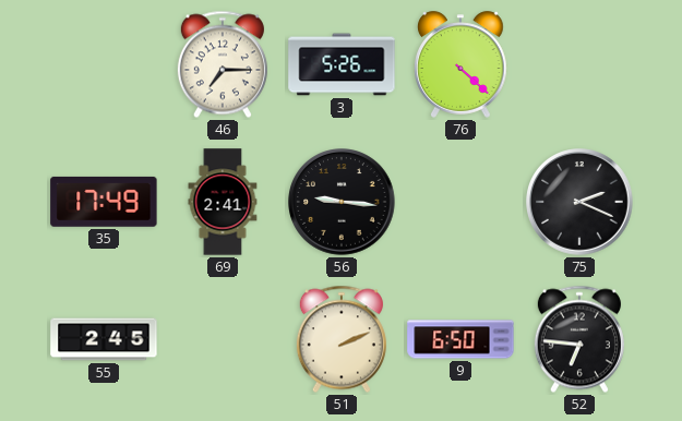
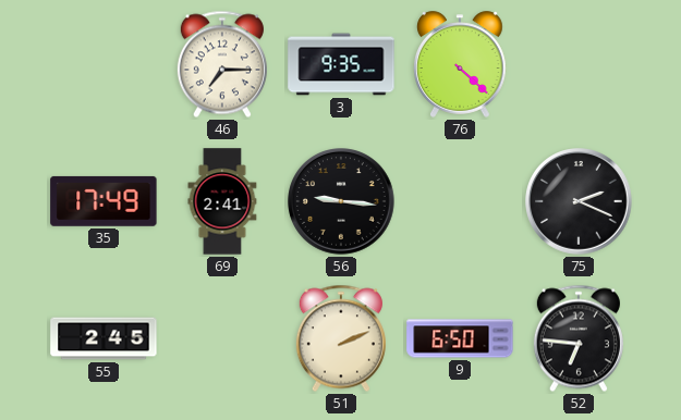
3: 5:26 -> 9:35
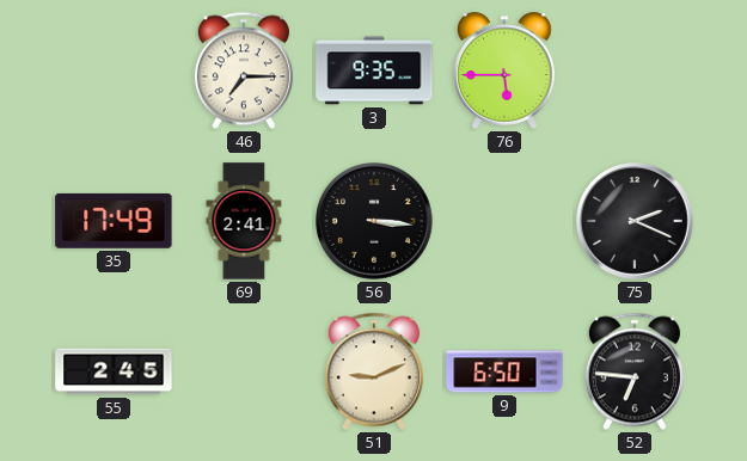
76: 4:22 -> 5:45
56: 9:16 -> 3:16
51: 2:11 -> 9:11
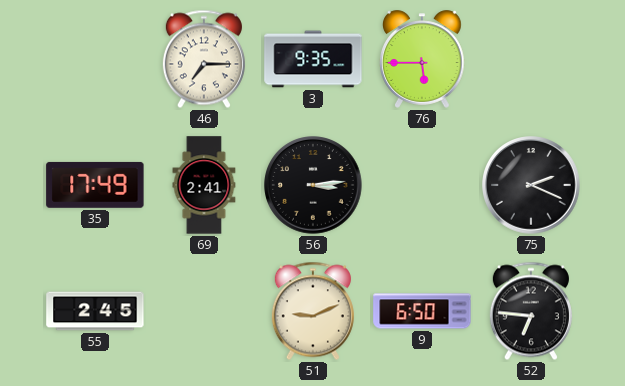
56: 3:16 -> 3:14
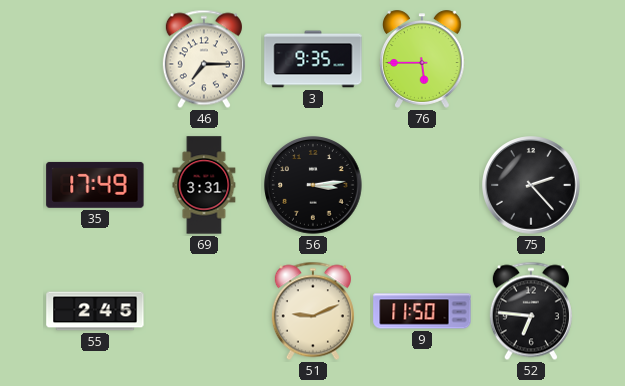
69: 2:41 -> 3:31
75: 2:19 -> 2:23
9: 6:50 -> 11:50
